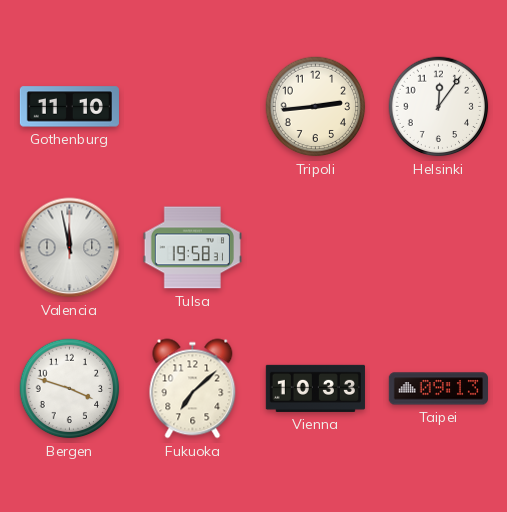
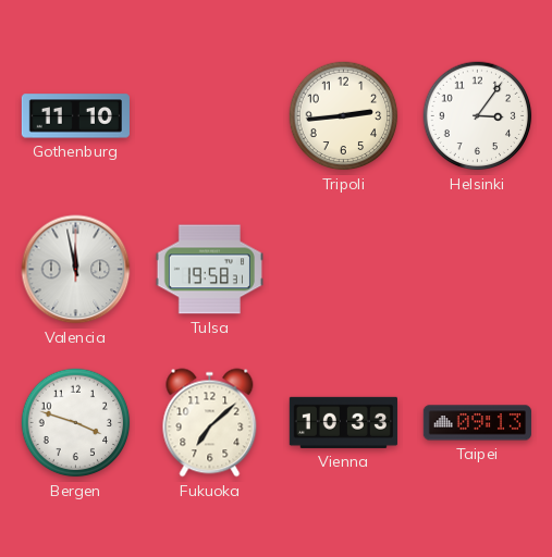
Helsinki: 12:06 -> 3:06
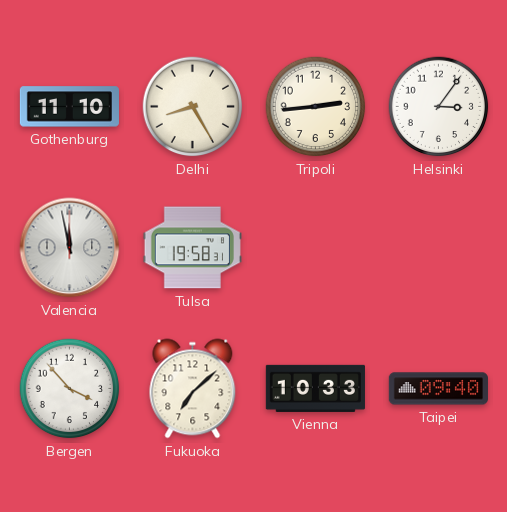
Delhi: none -> 8:25
Bergen: 3:48 -> 3:53
Taipei: 09:13 -> 09:40
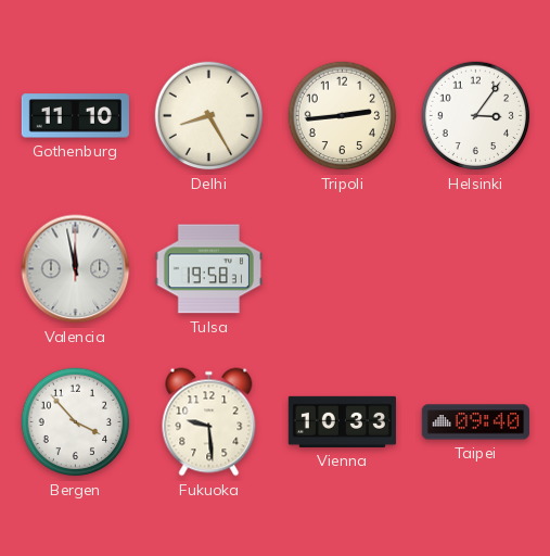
Fukuoka: 7:08 -> 9:29
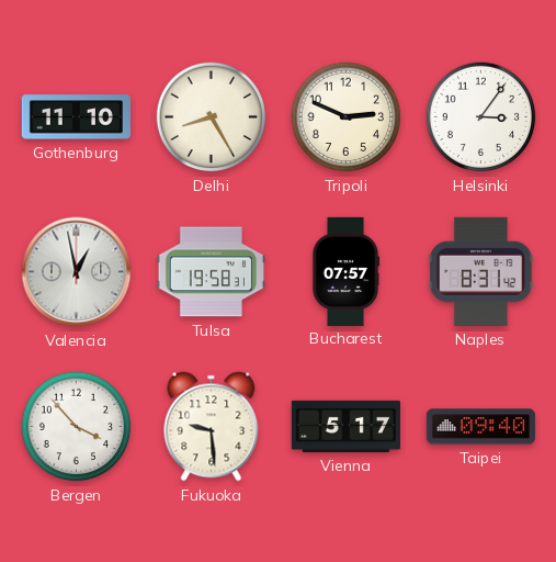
Tripoli: 2:44 -> 2:49
Valencia: 11:58 -> 12:58
Bucharest: none -> 07:57
Naples: none -> 8:31
Vienna: 10:33 -> 5:17
